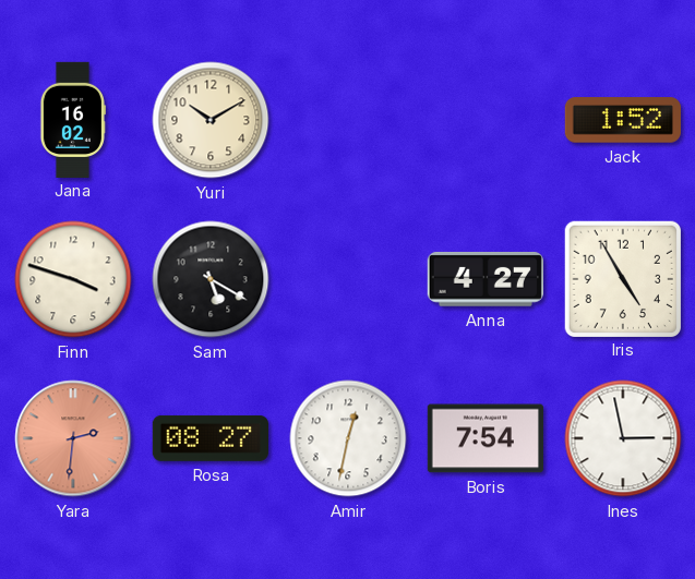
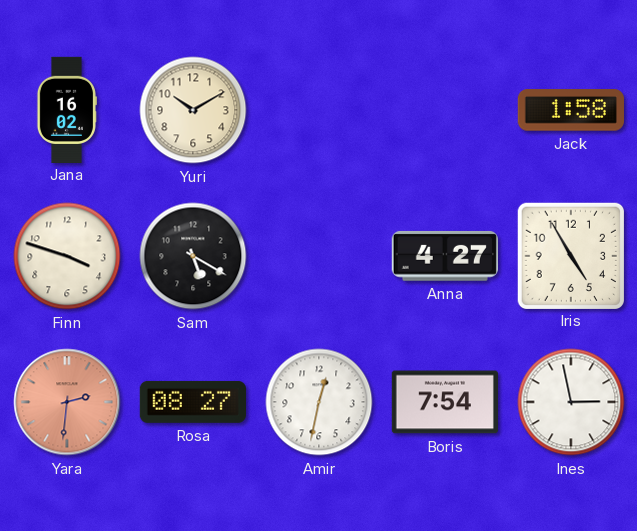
Jack: 1:52 -> 1:58
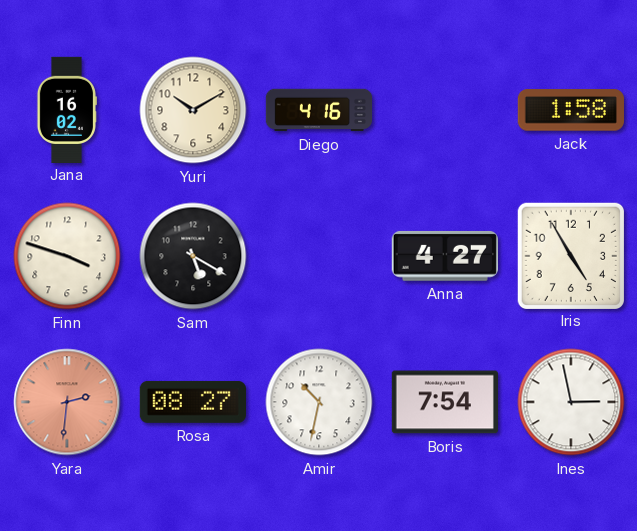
Diego: none -> 4:16
Amir: 12:32 -> 10:32
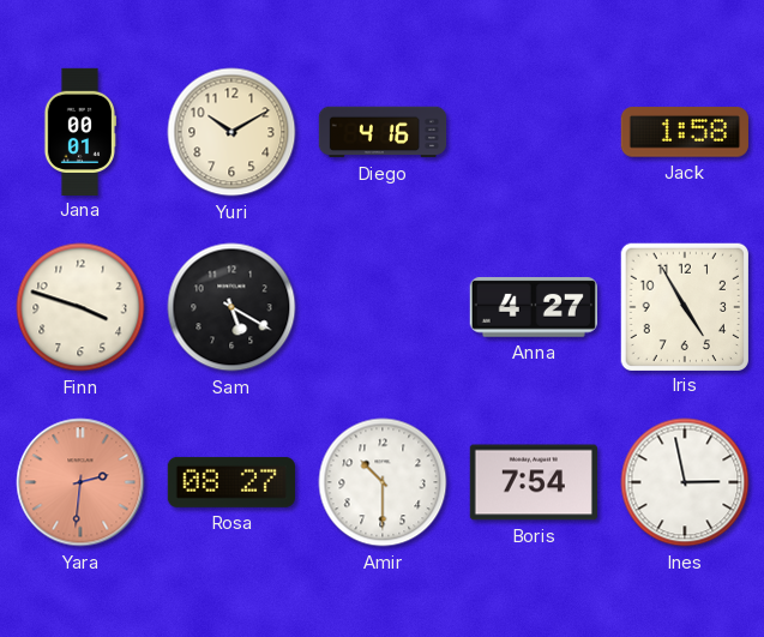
Jana: 16:02 -> 00:01
Amir: 10:32 -> 10:30
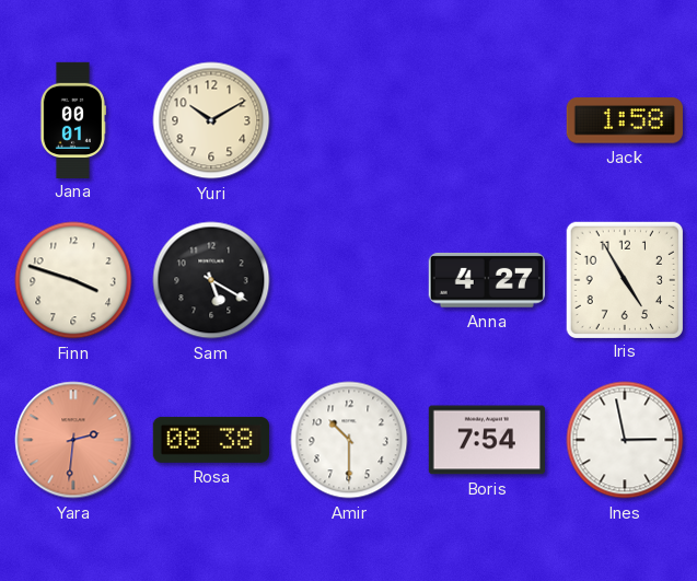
Diego: 4:16 -> none
Rosa: 08:27 -> 08:38
